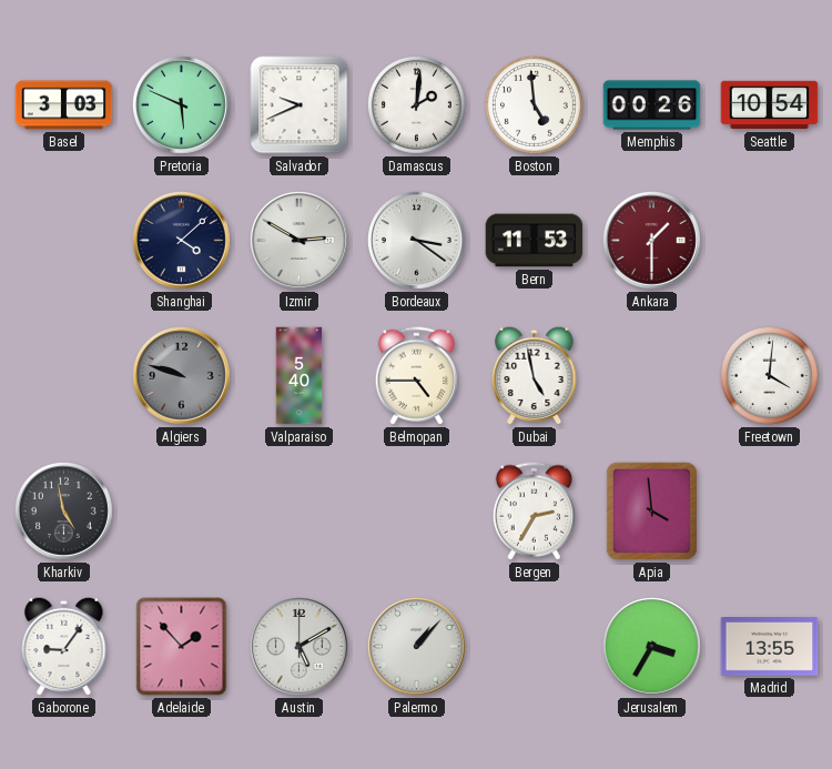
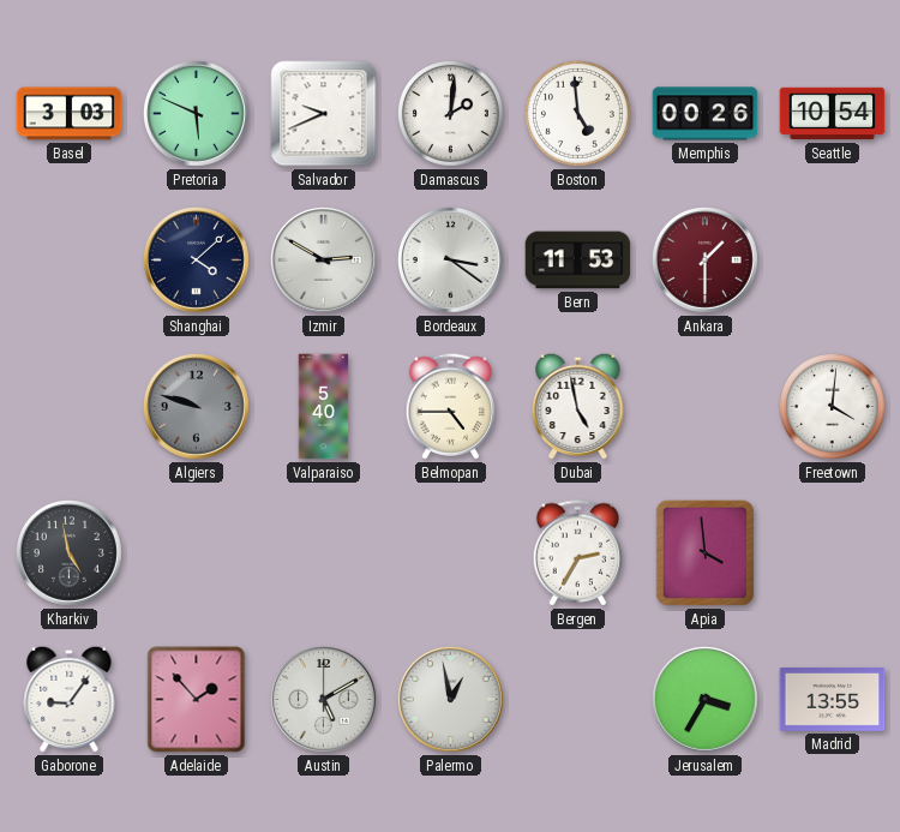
Palermo: 1:07 -> 12:58
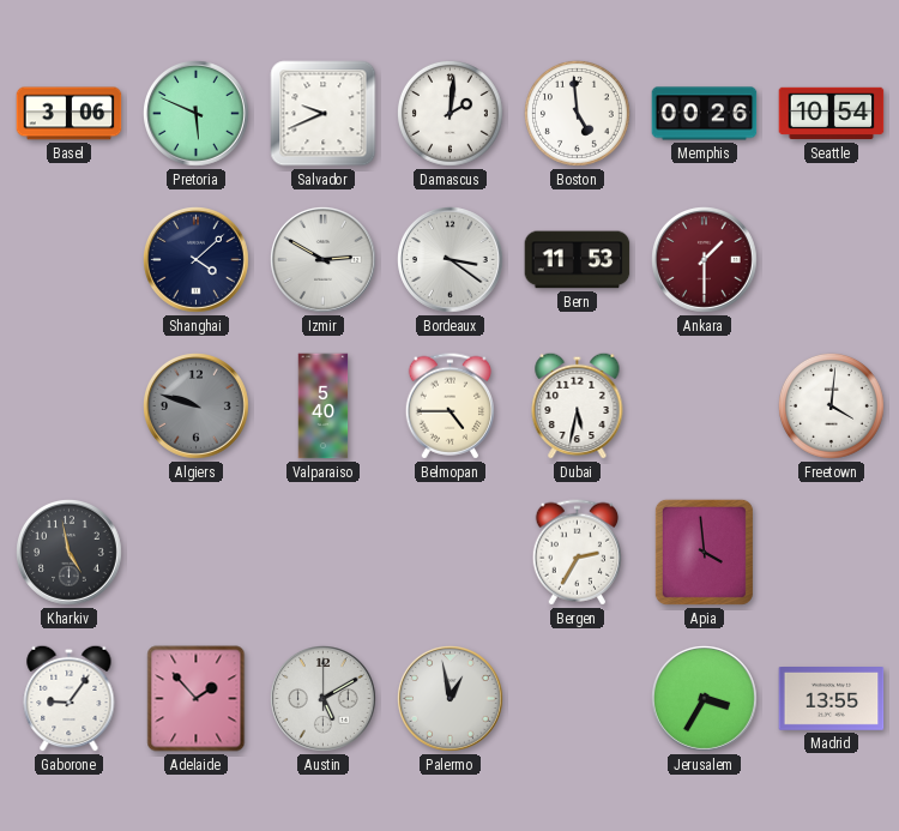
Basel: 3:03 -> 3:06
Dubai: 4:58 -> 5:32
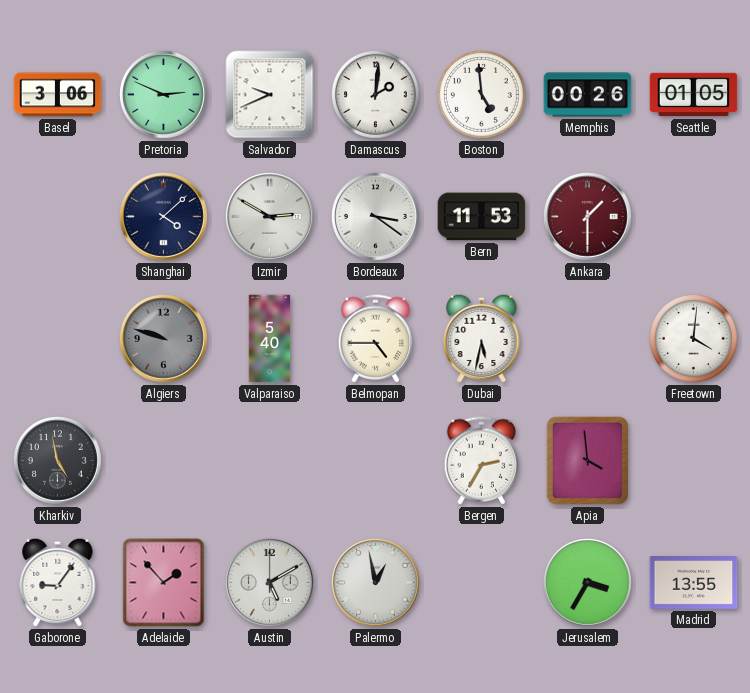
Pretoria: 5:49 -> 2:49
Seattle: 10:54 -> 01:05
